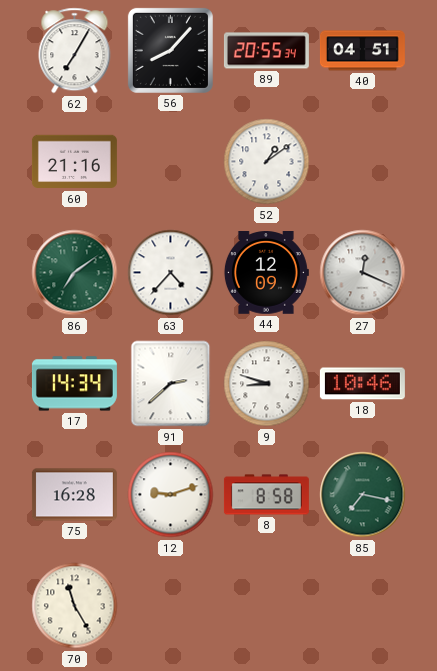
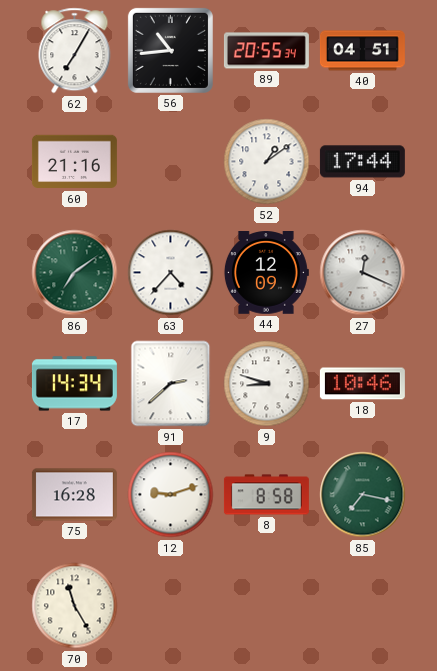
56: 8:07 -> 10:44
94: none -> 17:44
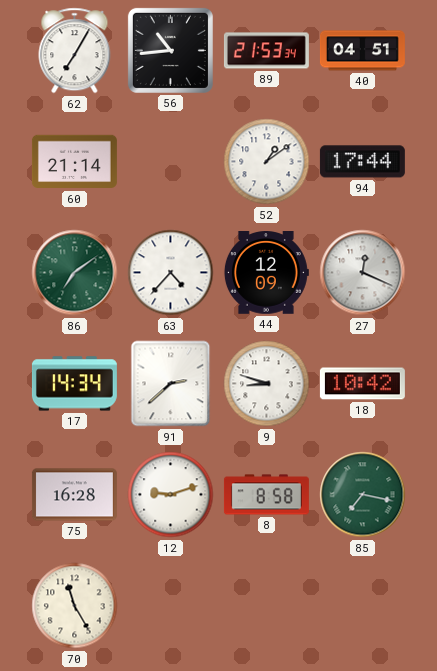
89: 20:55 -> 21:53
60: 21:16 -> 21:14
18: 10:46 -> 10:42
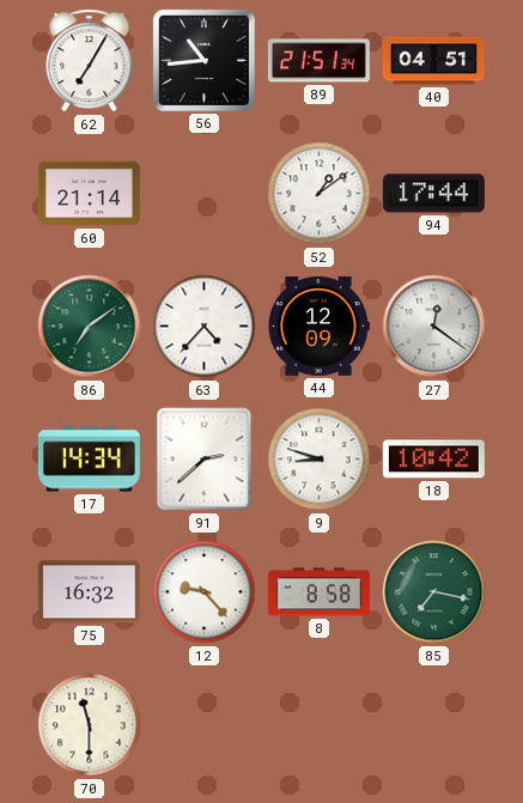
89: 21:53 -> 21:51
27: 12:19 -> 12:21
75: 16:28 -> 16:32
12: 9:12 -> 9:23
70: 11:25 -> 11:30
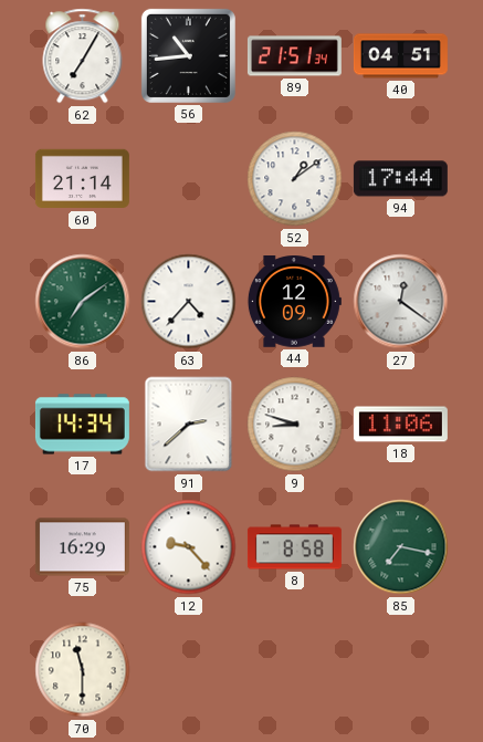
18: 10:42 -> 11:06
75: 16:32 -> 16:29
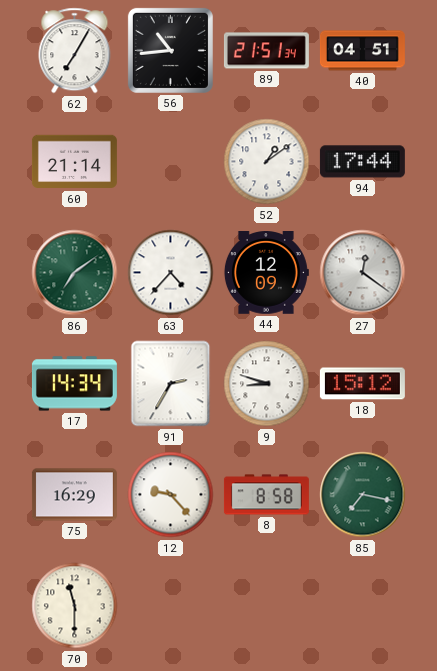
91: 2:38 -> 2:35
18: 11:06 -> 15:12
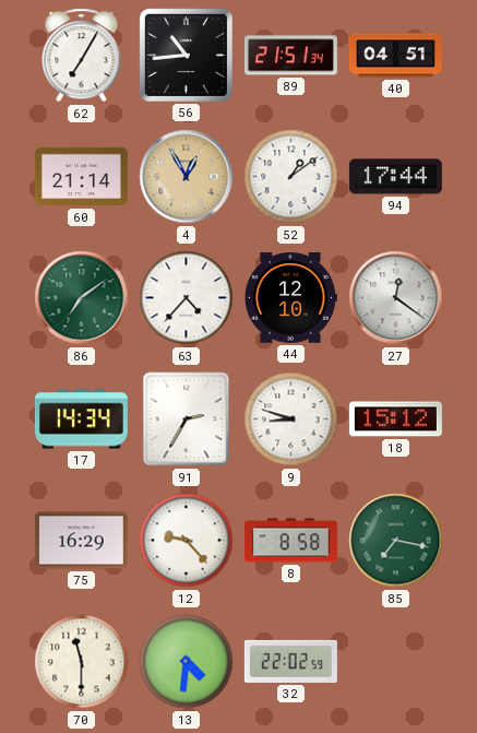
4: none -> 12:55
44: 12:09 -> 12:10
13: none -> 4:31
32: none -> 22:02
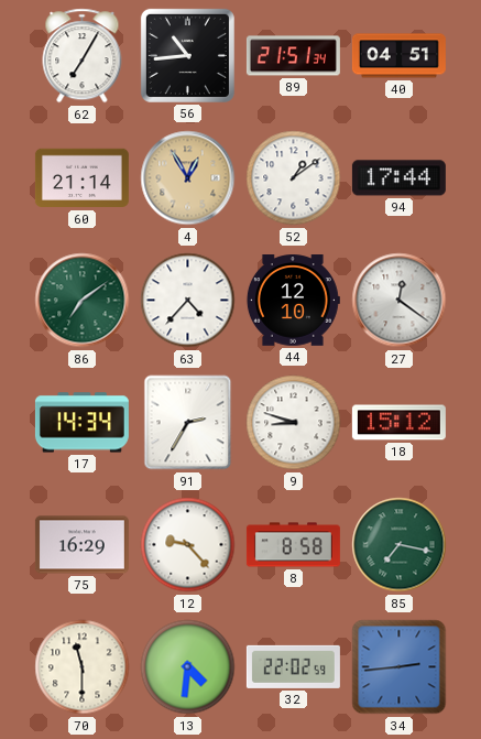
34: none -> 2:44
